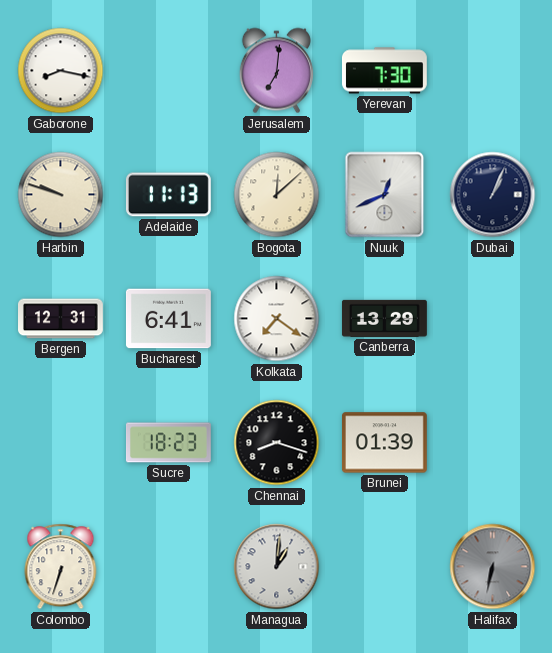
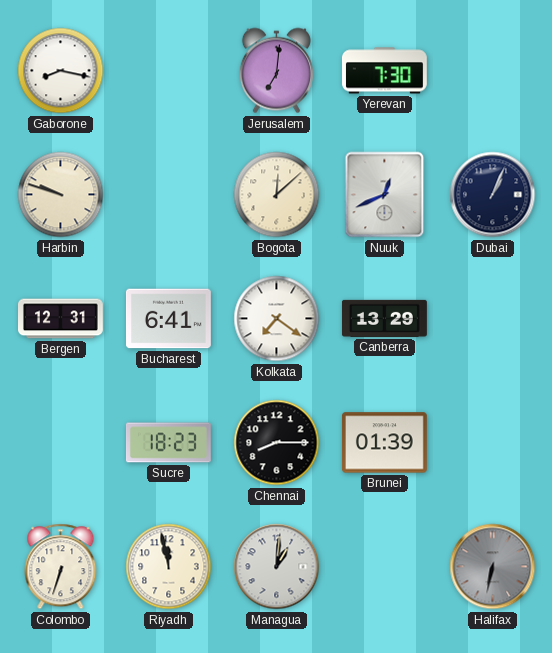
Adelaide: 11:13 -> none
Chennai: 8:18 -> 8:15
Riyadh: none -> 11:58
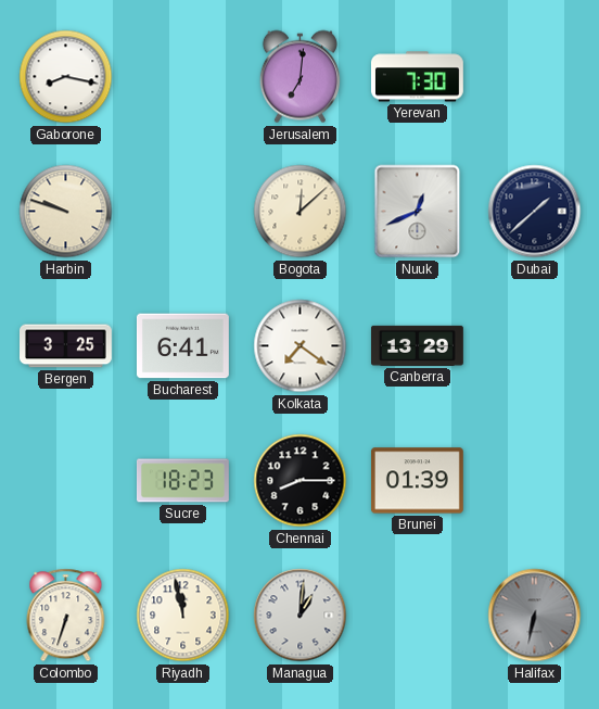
Dubai: 1:04 -> 1:38
Bergen: 12:31 -> 3:25
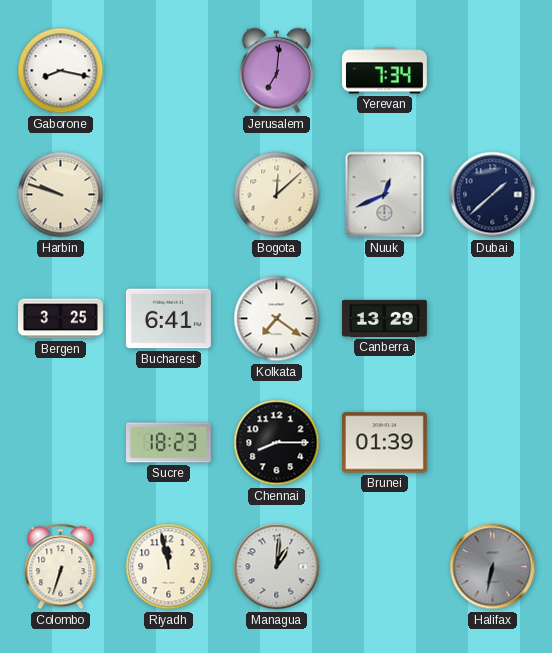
Yerevan: 7:30 -> 7:34
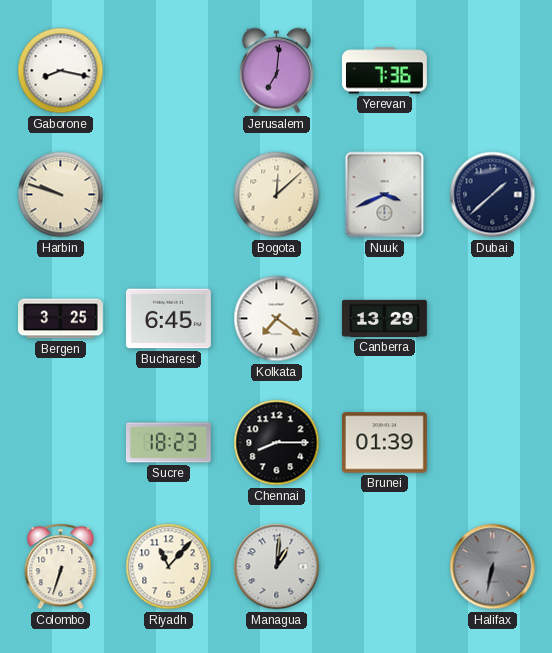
Yerevan: 7:34 -> 7:36
Nuuk: 12:41 -> 3:41
Bucharest: 6:41 -> 6:45
Riyadh: 11:58 -> 11:07
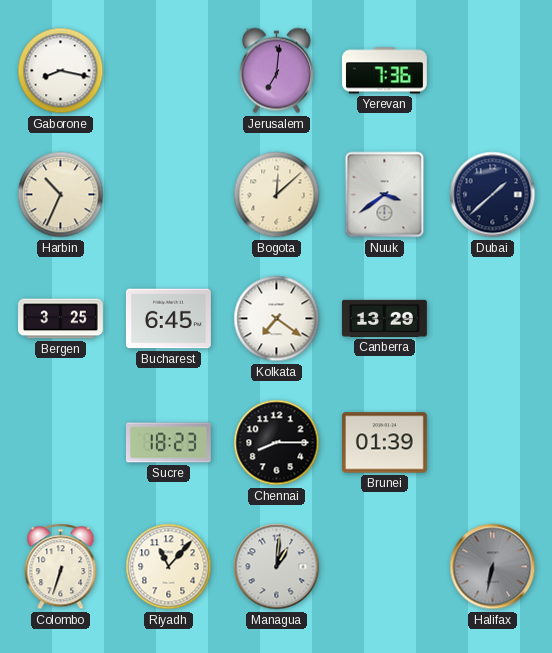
Harbin: 9:48 -> 10:34
Nuuk: 3:41 -> 3:39
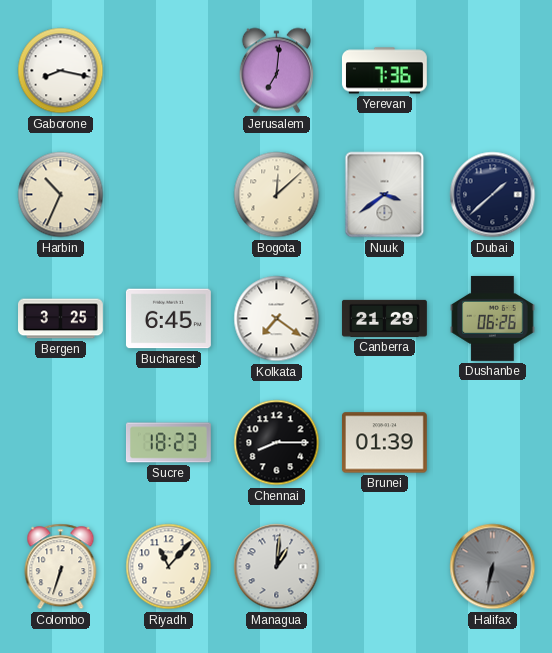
Canberra: 13:29 -> 21:29
Dushanbe: none -> 06:26
